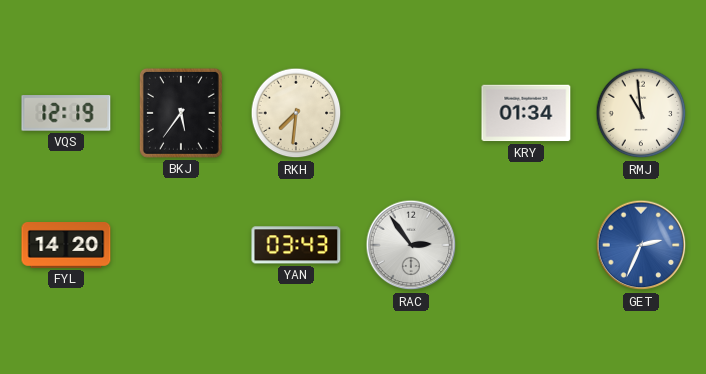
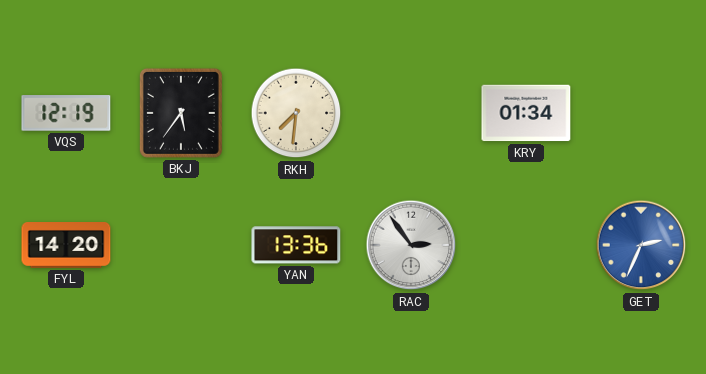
RMJ: 10:59 -> none
YAN: 03:43 -> 13:36
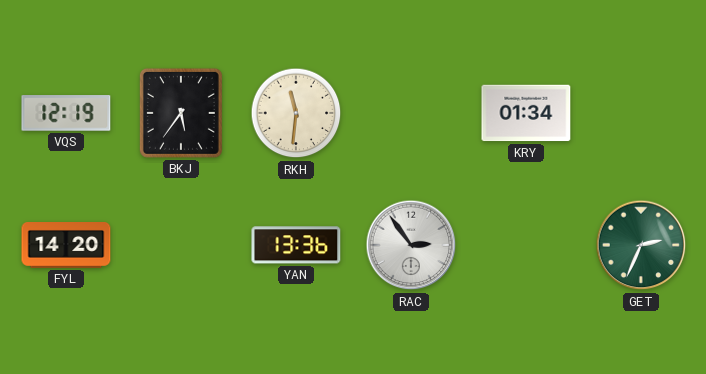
RKH: 7:31 -> 11:31
GET dial: blue -> green
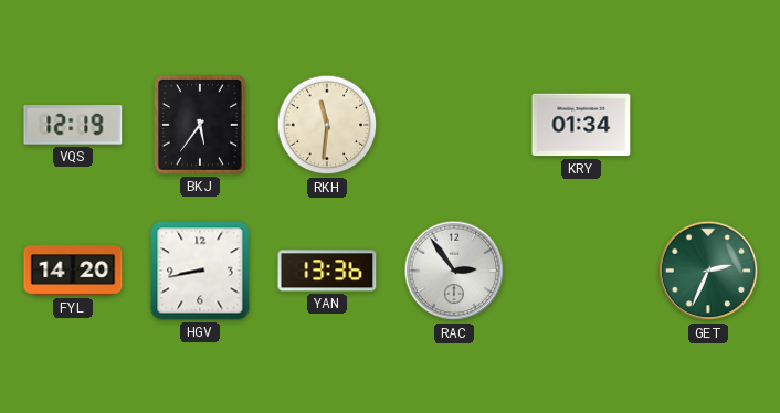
HGV: none -> 8:43
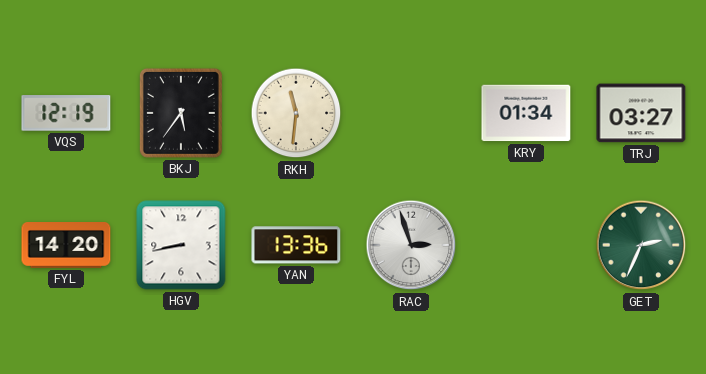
TRJ: none -> 03:27
RAC: 2:54 -> 2:57
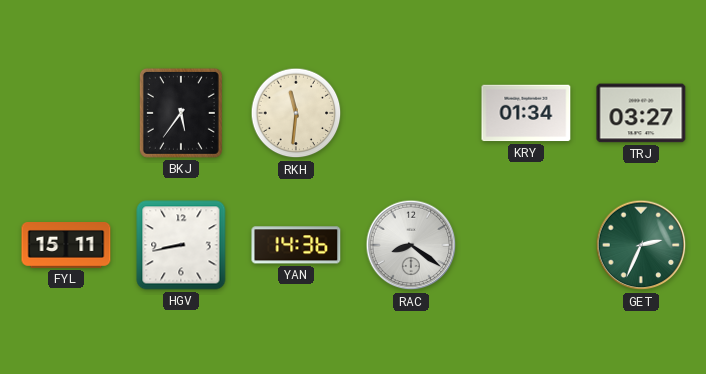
VQS: 12:19 -> none
FYL: 14:20 -> 15:11
YAN: 13:36 -> 14:36
RAC: 2:57 -> 8:21
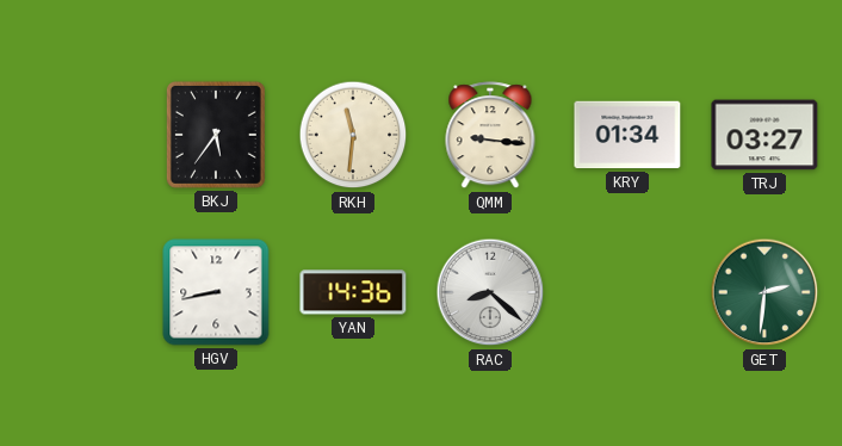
QMM: none -> 9:16
FYL: 15:11 -> none
RAC: 8:21 -> 8:22
GET: 2:34 -> 2:31
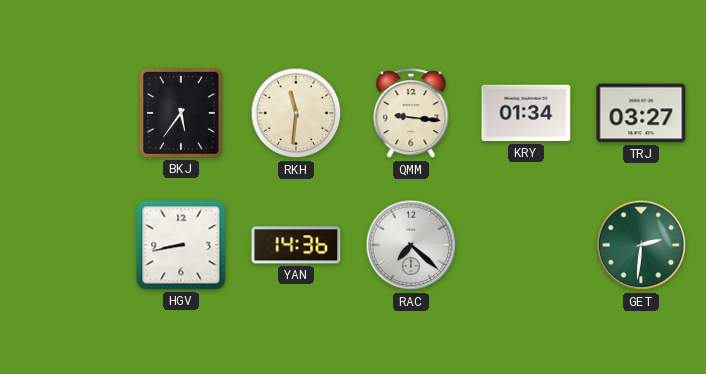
RAC: 8:22 -> 7:22
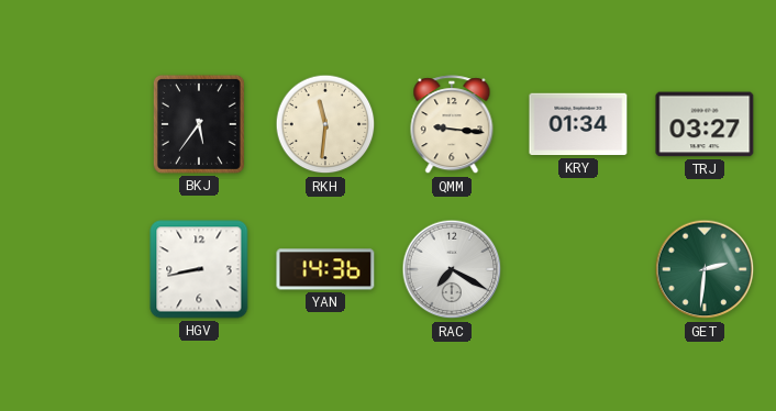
RAC: 7:22 -> 7:20
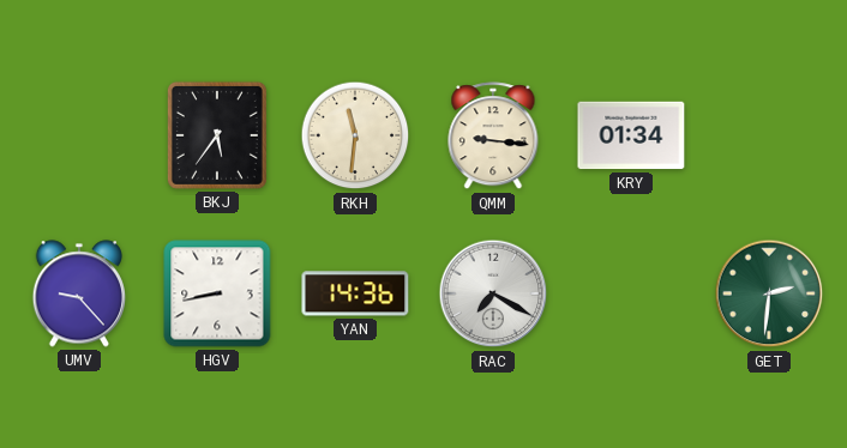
TRJ: 03:27 -> none
UMV: none -> 9:23
